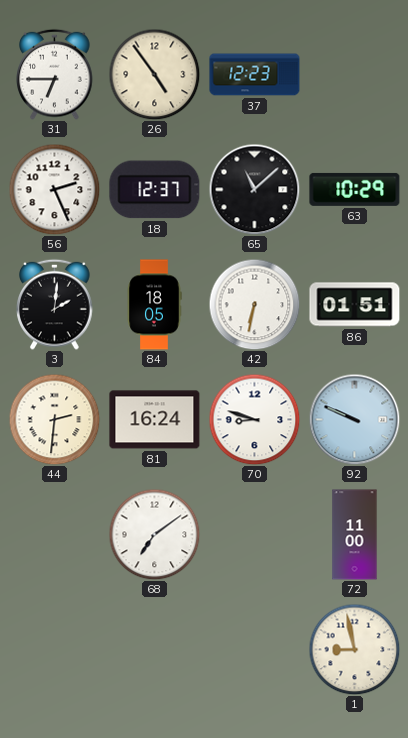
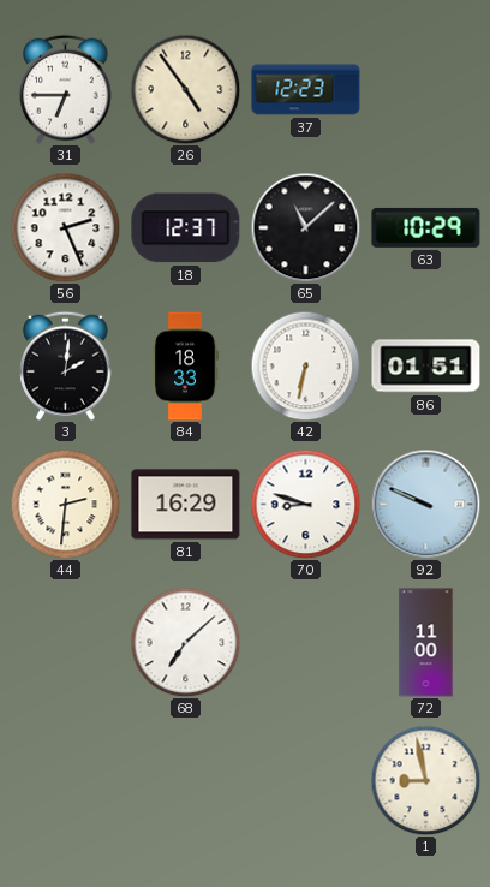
84: 18:05 -> 18:33
81: 16:24 -> 16:29
68: 7:09 -> 7:08
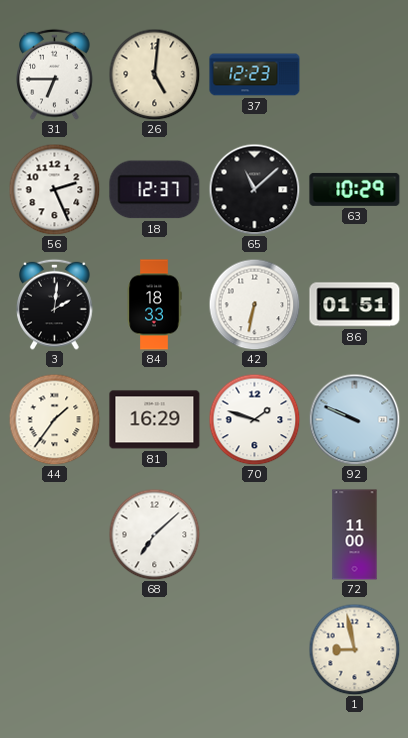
26: 4:54 -> 5:01
44: 2:31 -> 1:36
70: 8:48 -> 1:48
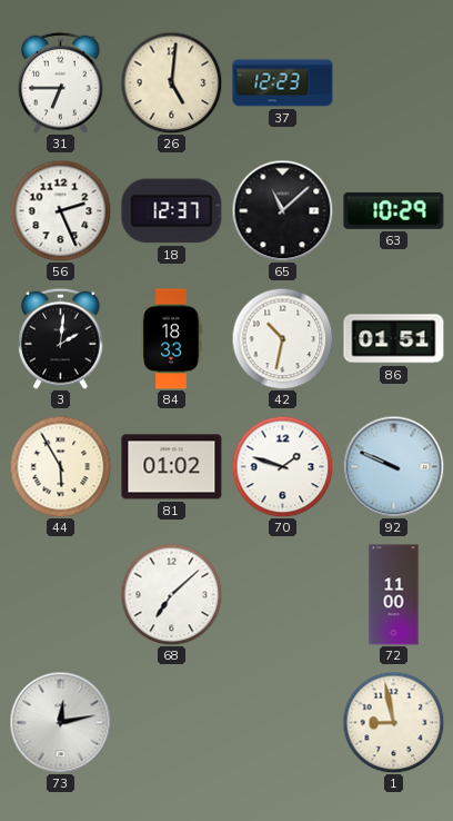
42: 6:32 -> 10:32
44: 1:36 -> 5:55
81: 16:29 -> 01:02
73: none -> 12:13
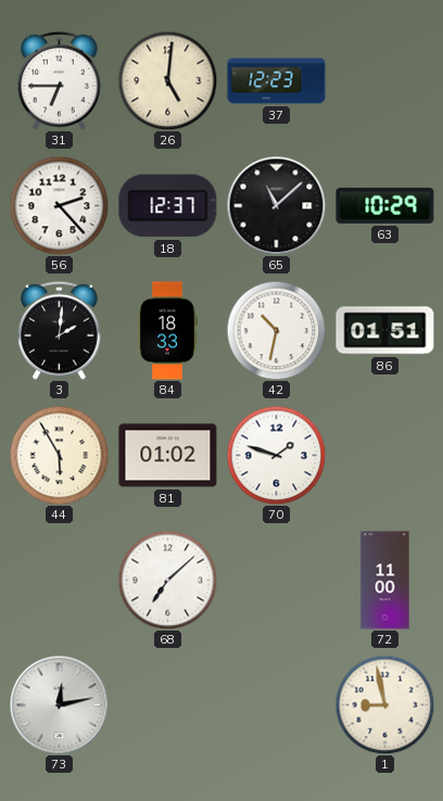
56: 2:26 -> 2:23
92: 9:49 -> none
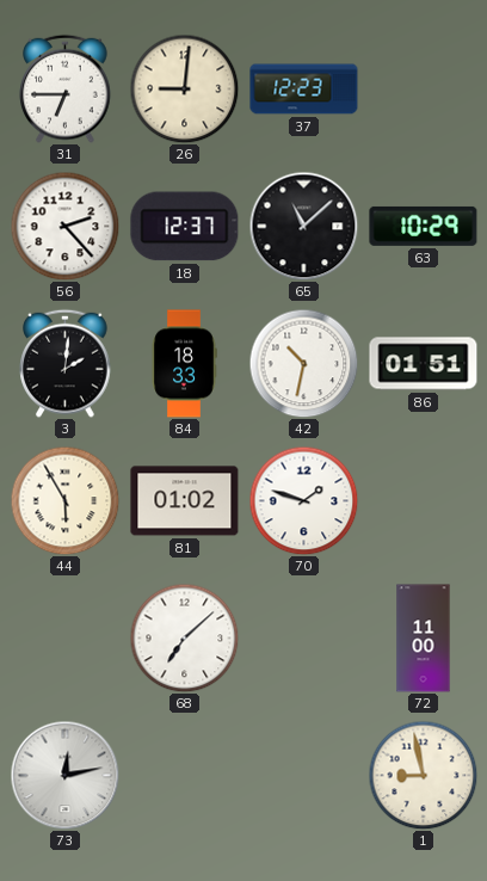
26: 5:01 -> 9:01
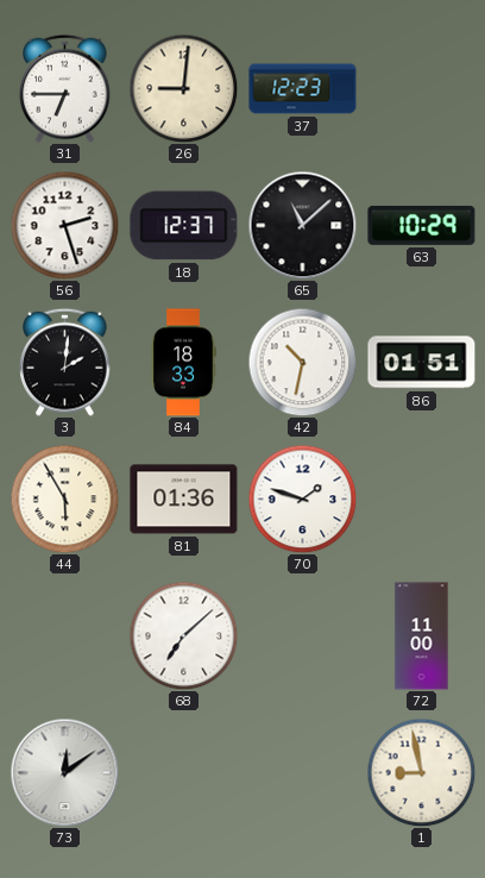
56: 2:23 -> 2:27
81: 01:02 -> 01:36
73: 12:13 -> 12:09
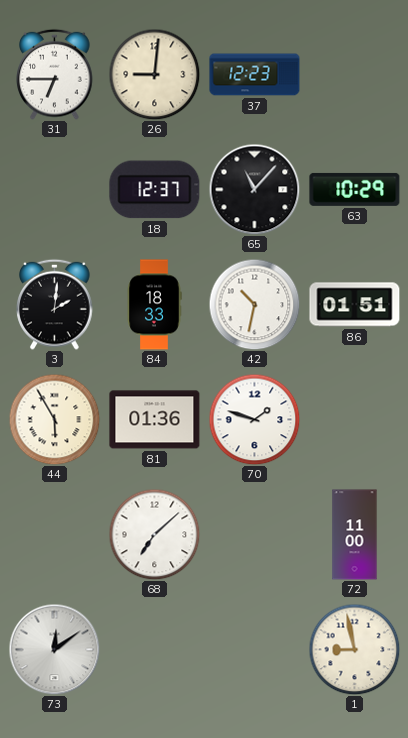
56: 2:27 -> none
65: 11:08 -> 11:07
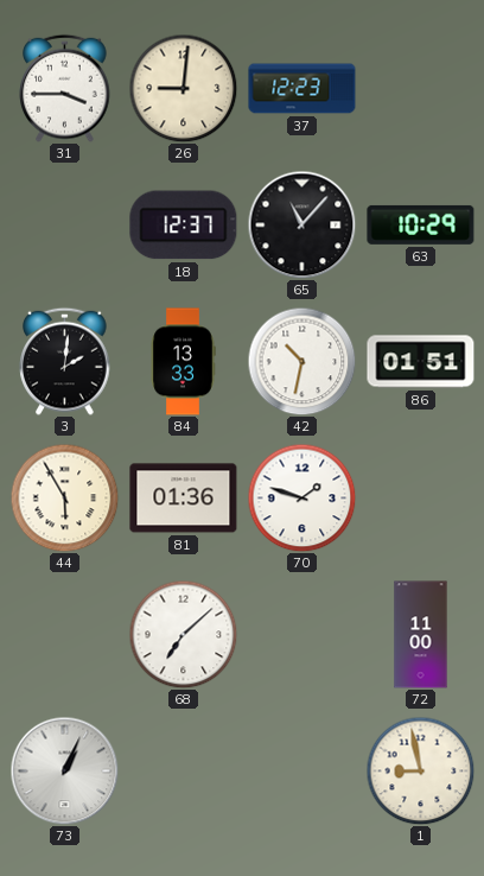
31: 6:45 -> 3:45
84: 18:33 -> 13:33
73: 12:09 -> 1:04
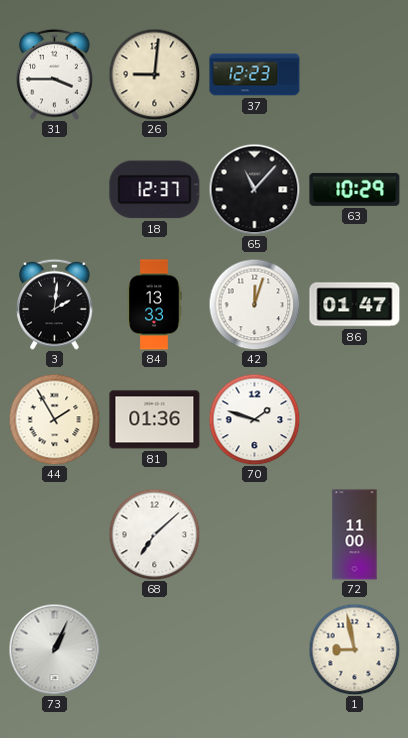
42: 10:32 -> 12:03
86: 01:51 -> 01:47
44: 5:55 -> 1:55
